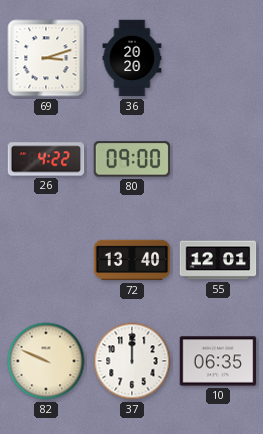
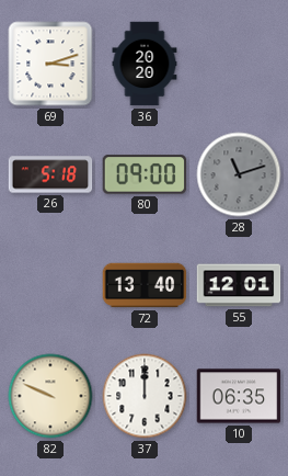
26: 4:22 -> 5:18
28: none -> 11:12
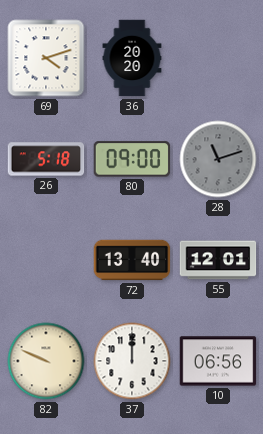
69: 3:12 -> 4:12
10: 06:35 -> 06:56
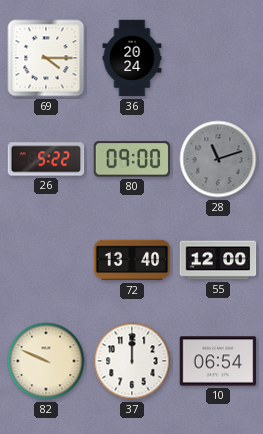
69: 4:12 -> 4:15
36: 20:20 -> 20:24
26: 5:18 -> 5:22
55: 12:01 -> 12:00
10: 06:56 -> 06:54
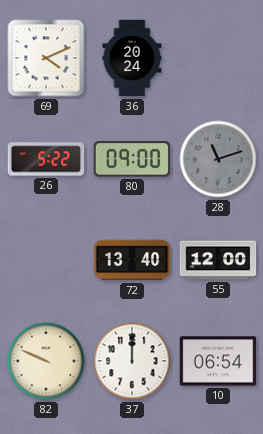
69: 4:15 -> 4:11
